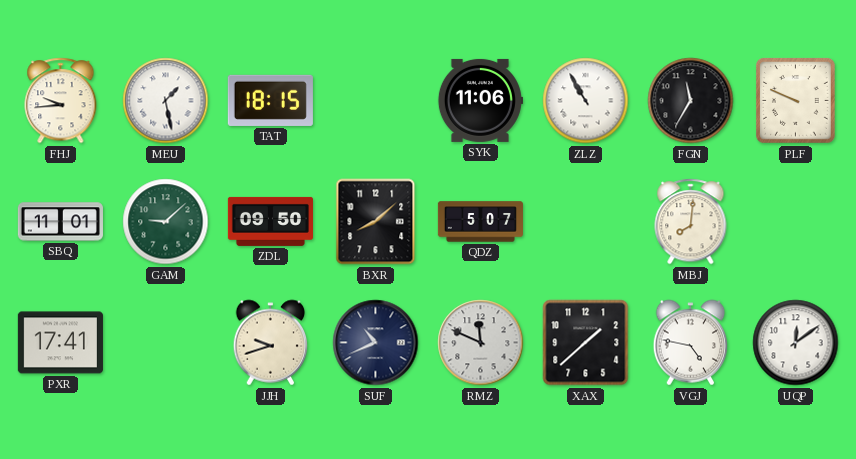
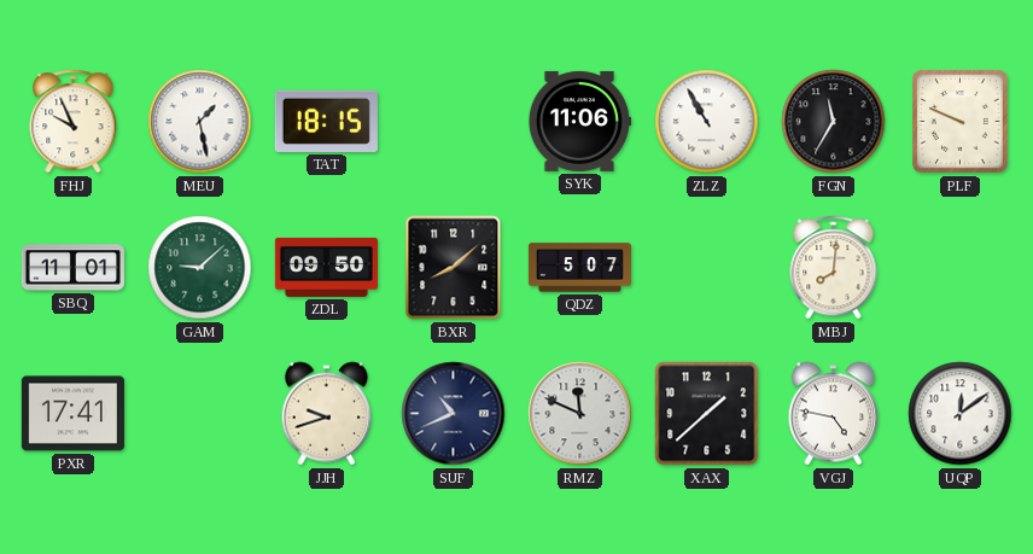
FHJ: 9:44 -> 9:56
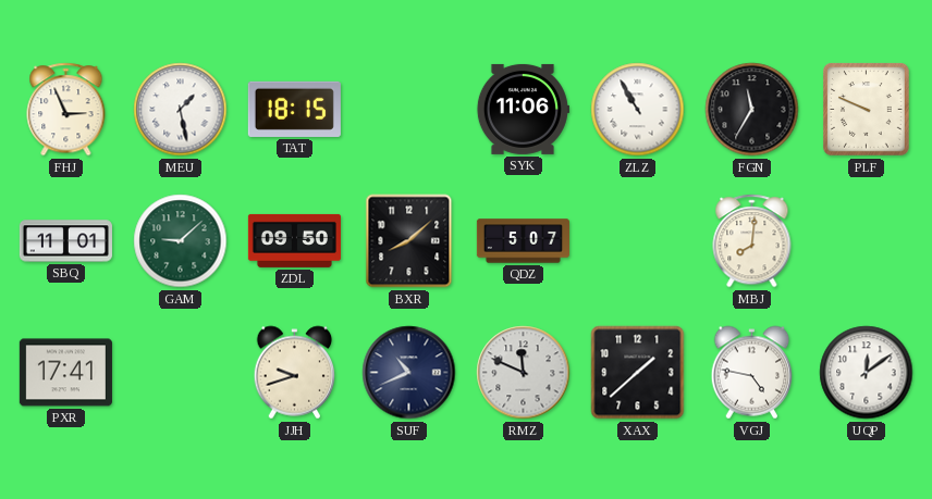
FHJ: 9:56 -> 2:56
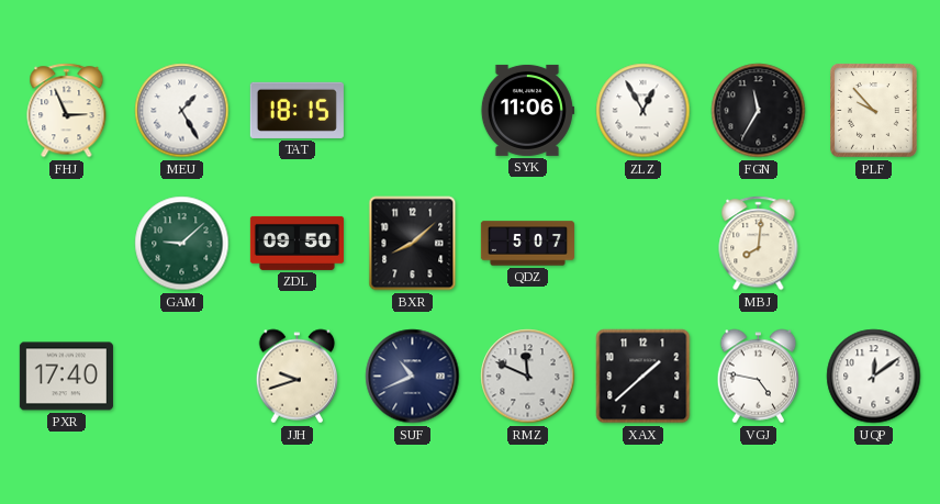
MEU: 1:28 -> 1:25
ZLZ: 10:55 -> 12:55
PLF: 9:49 -> 9:53
SBQ: 11:01 -> none
PXR: 17:41 -> 17:40
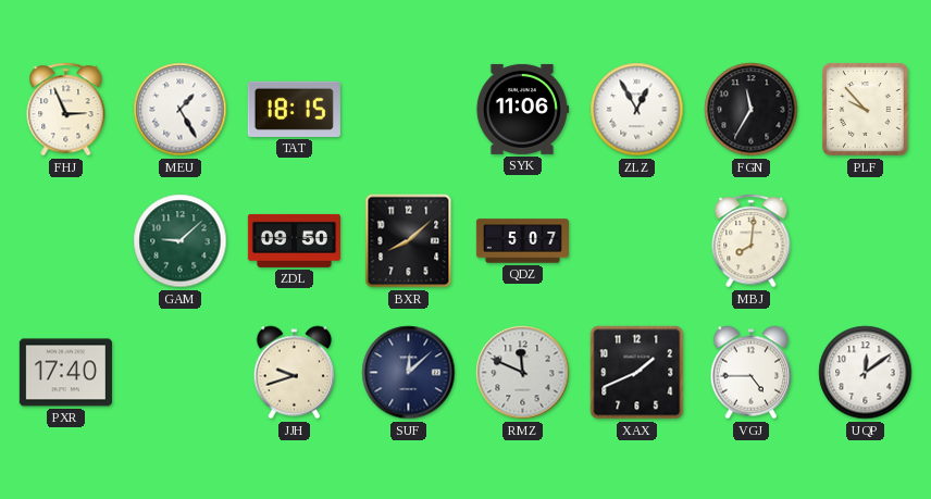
SUF: 10:41 -> 12:08
XAX: 1:38 -> 1:41
VGJ: 4:47 -> 4:45
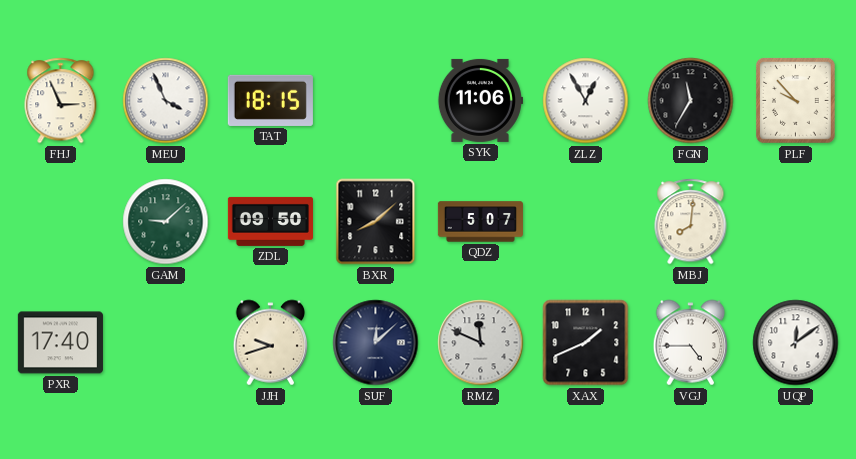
MEU: 1:25 -> 3:56
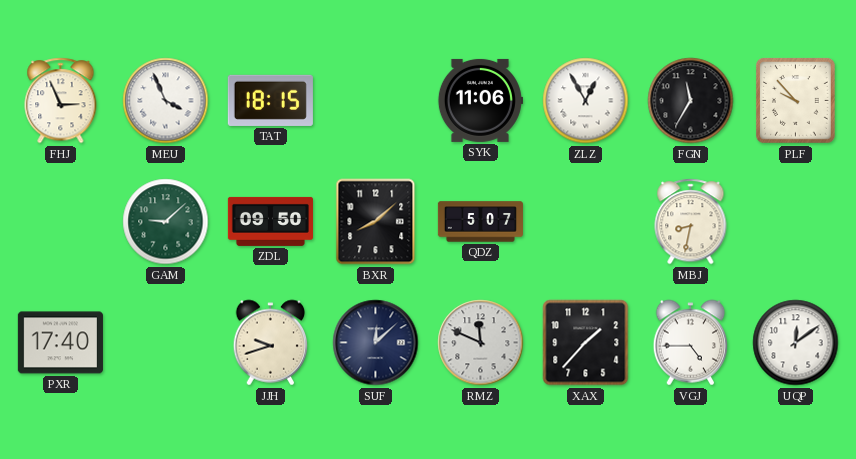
MBJ: 8:01 -> 8:32
XAX: 1:41 -> 1:37
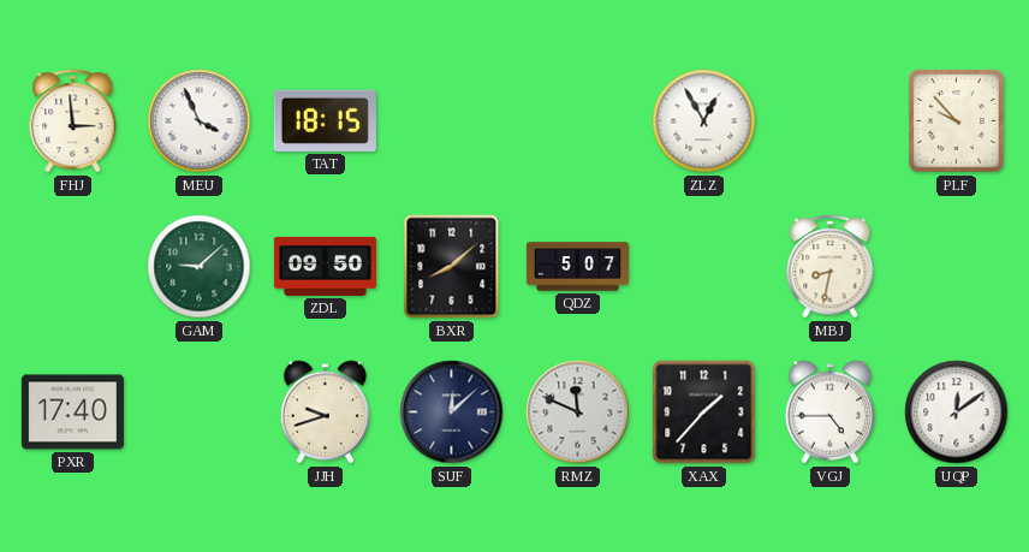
FHJ: 2:56 -> 2:59
SYK: 11:06 -> none
FGN: 11:35 -> none
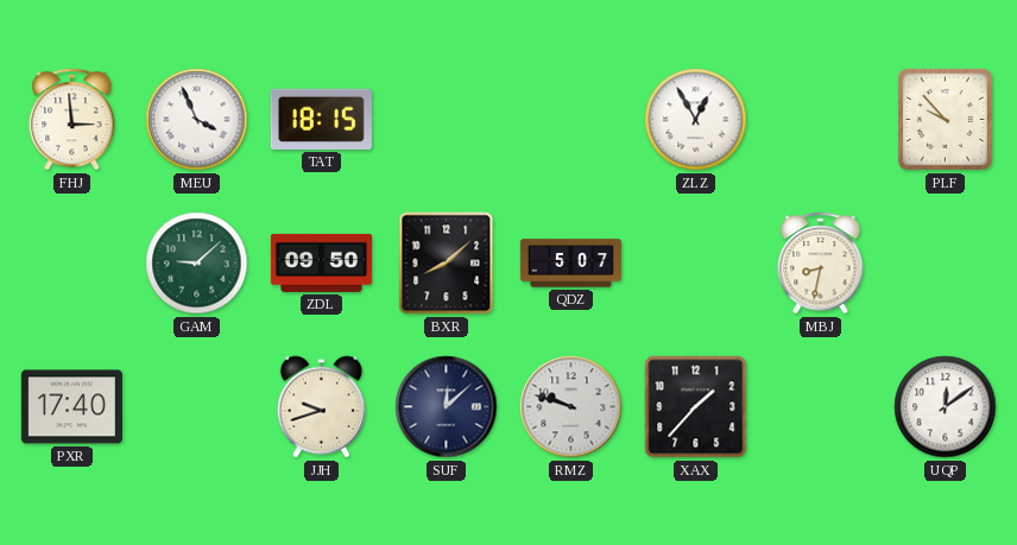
RMZ: 11:49 -> 9:48
VGJ: 4:45 -> none
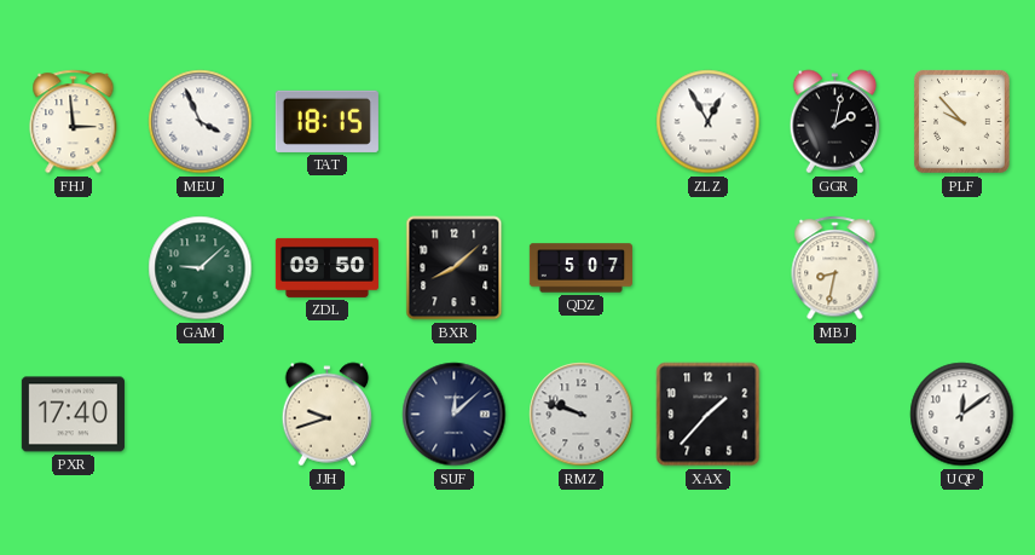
GGR: none -> 2:02
